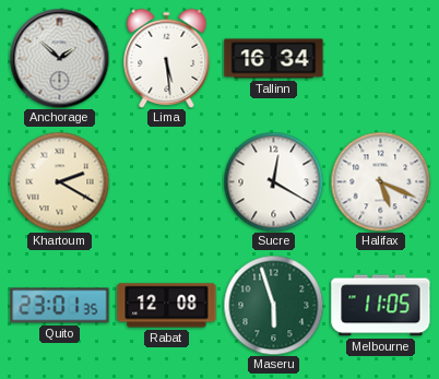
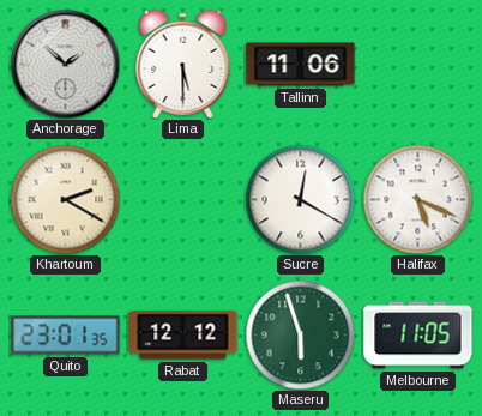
Lima: 5:29 -> 5:30
Tallinn: 16:34 -> 11:06
Rabat: 12:08 -> 12:12
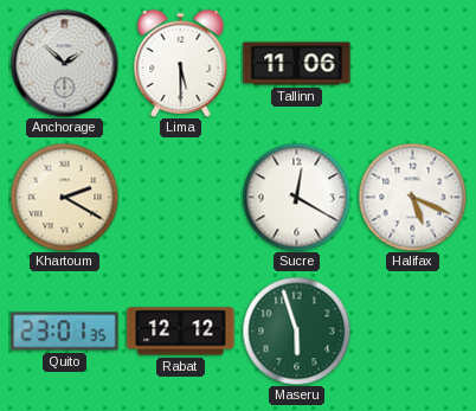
Melbourne: 11:05 -> none
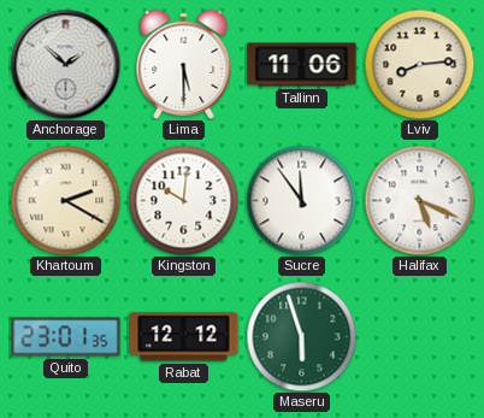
Lviv: none -> 8:14
Kingston: none -> 10:01
Sucre: 12:20 -> 11:54
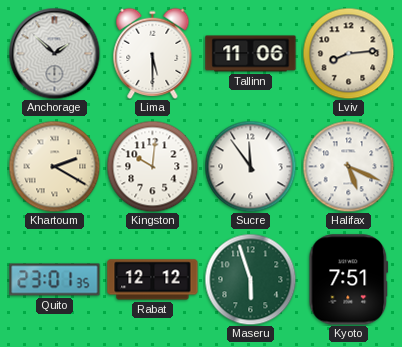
Kyoto: none -> 7:51
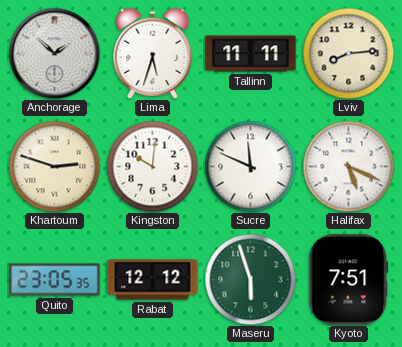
Lima: 5:30 -> 5:33
Tallinn: 11:06 -> 11:11
Khartoum: 2:20 -> 2:48
Sucre: 11:54 -> 11:49
Quito: 23:01 -> 23:05
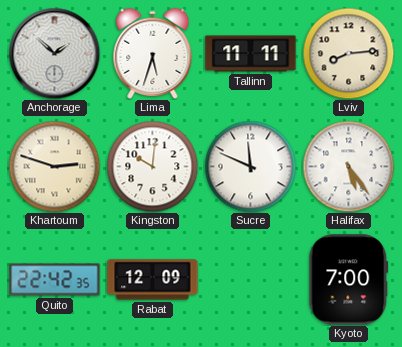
Halifax: 5:19 -> 5:24
Quito: 23:05 -> 22:42
Rabat: 12:12 -> 12:09
Maseru: 5:57 -> none
Kyoto: 7:51 -> 7:00
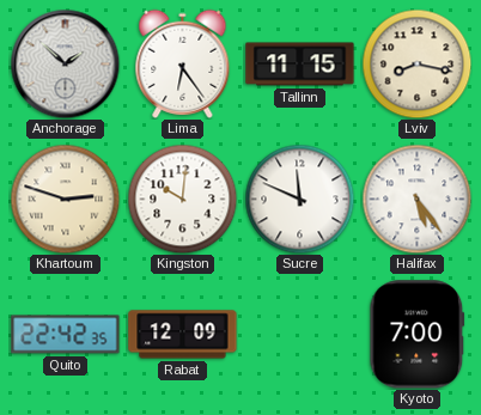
Lima: 5:33 -> 6:24
Tallinn: 11:11 -> 11:15
Lviv: 8:14 -> 8:17
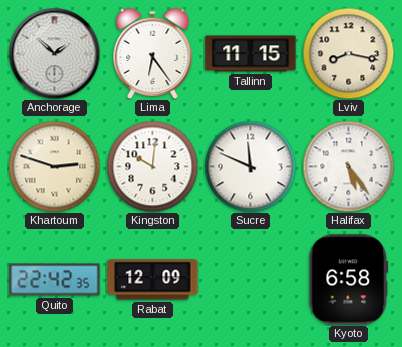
Kyoto: 7:00 -> 6:58
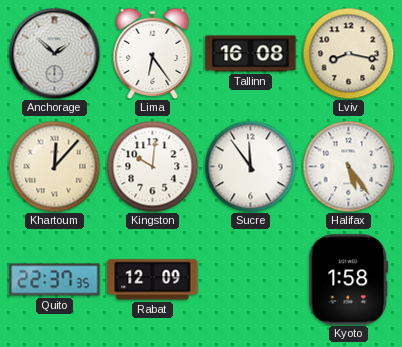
Tallinn: 11:15 -> 16:08
Khartoum: 2:48 -> 12:07
Sucre: 11:49 -> 11:54
Quito: 22:42 -> 22:37
Kyoto: 6:58 -> 1:58
